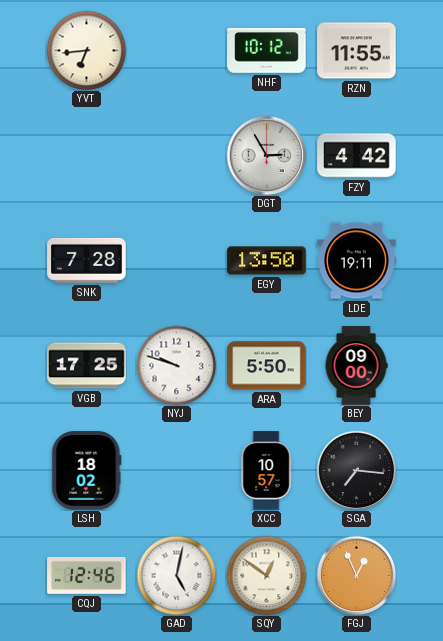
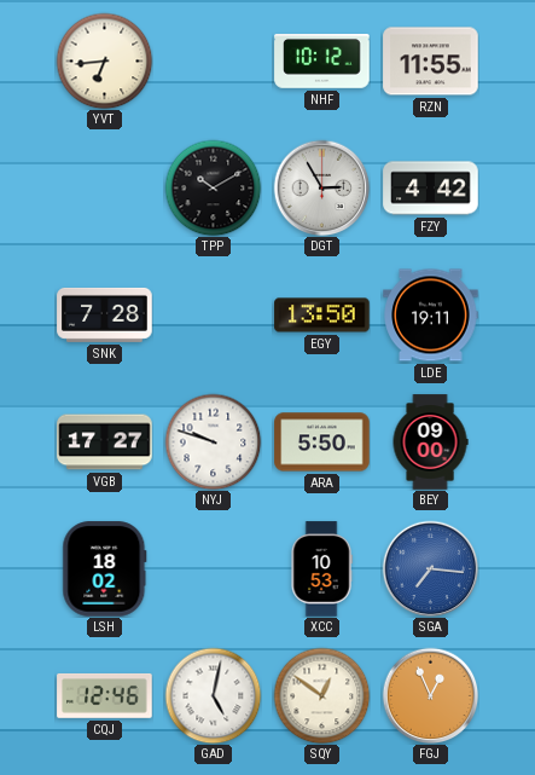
TPP: none -> 10:10
VGB: 17:25 -> 17:27
XCC: 10:57 -> 10:53
SGA dial: black -> blue
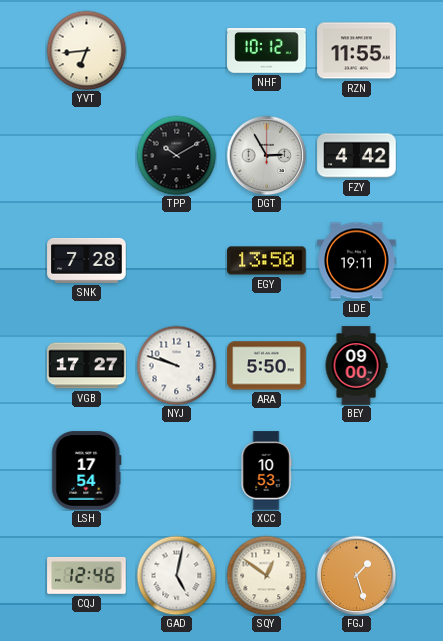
LSH: 18:02 -> 17:54
SGA: 7:16 -> none
FGJ: 12:56 -> 1:27
